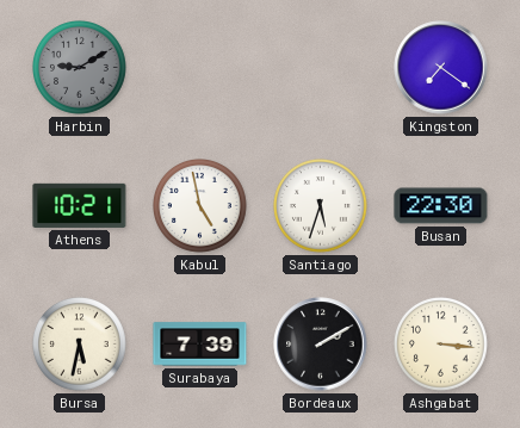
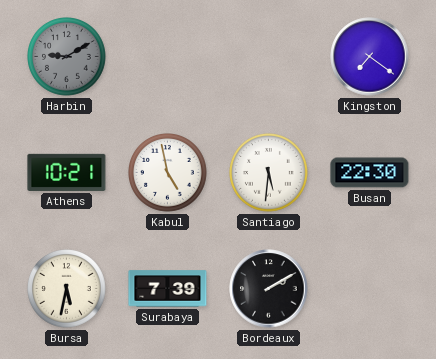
Santiago: 5:33 -> 5:31
Ashgabat: 3:16 -> none
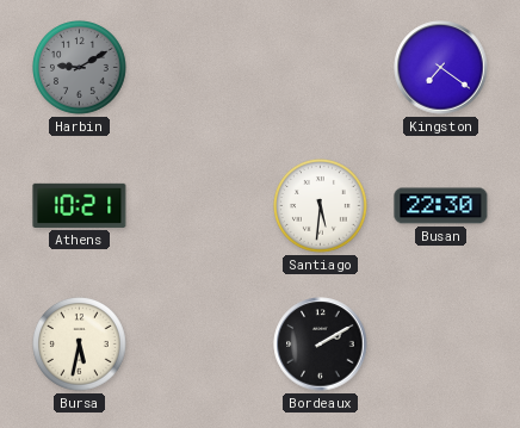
Kabul: 4:58 -> none
Surabaya: 7:39 -> none
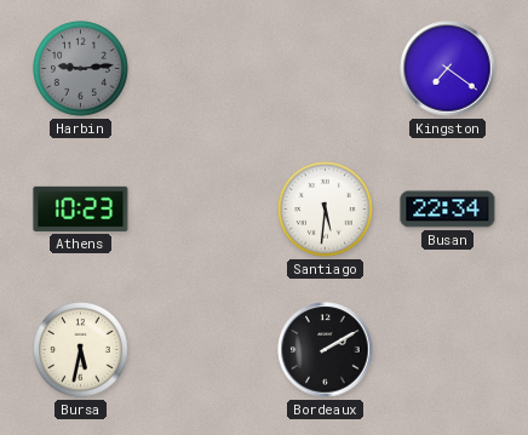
Harbin: 9:10 -> 9:14
Athens: 10:21 -> 10:23
Busan: 22:30 -> 22:34
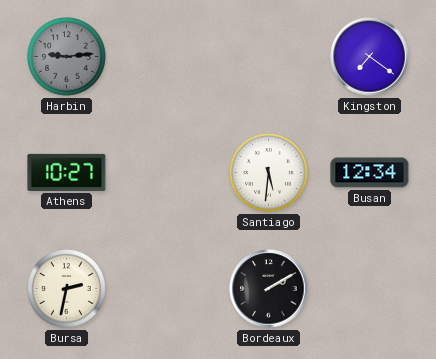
Athens: 10:23 -> 10:27
Busan: 22:34 -> 12:34
Bursa: 5:32 -> 2:32
